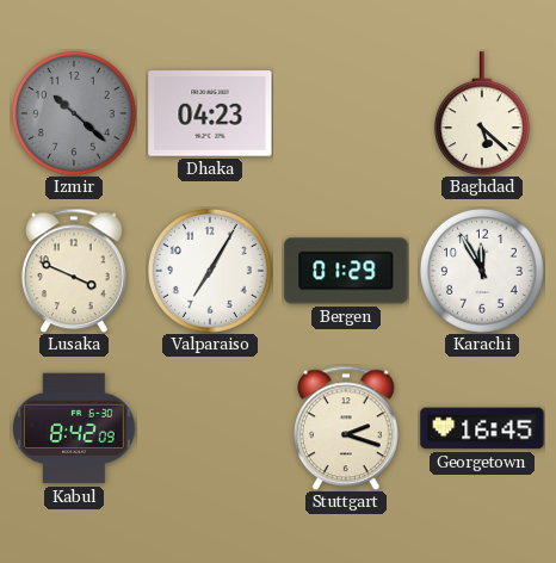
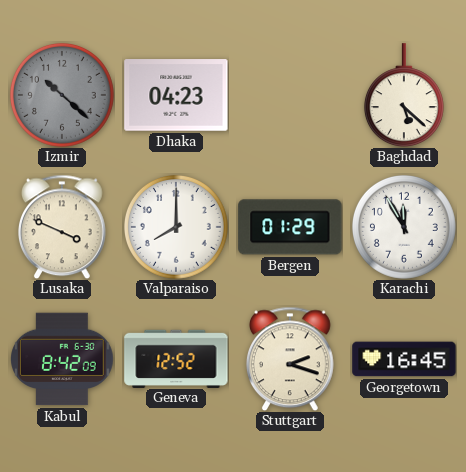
Valparaiso: 7:05 -> 8:00
Geneva: none -> 12:52
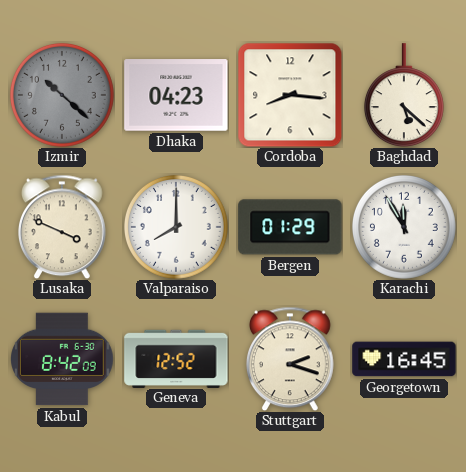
Cordoba: none -> 8:16
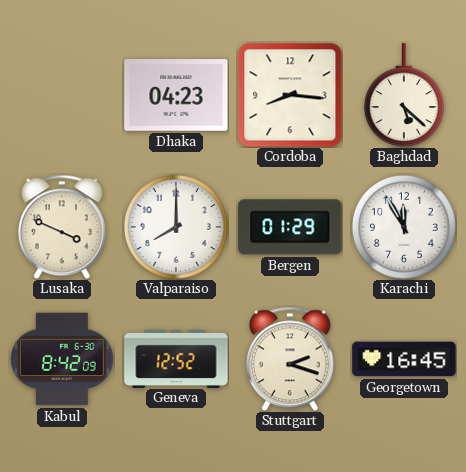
Izmir: 10:22 -> none
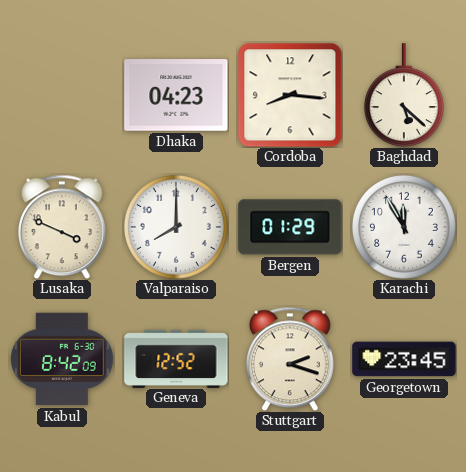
Georgetown: 16:45 -> 23:45
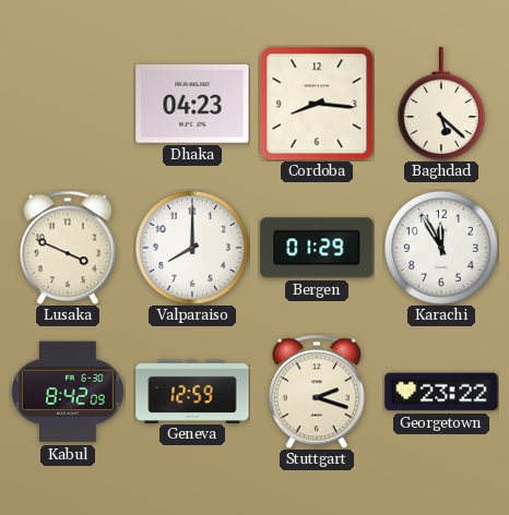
Geneva: 12:52 -> 12:59
Georgetown: 23:45 -> 23:22
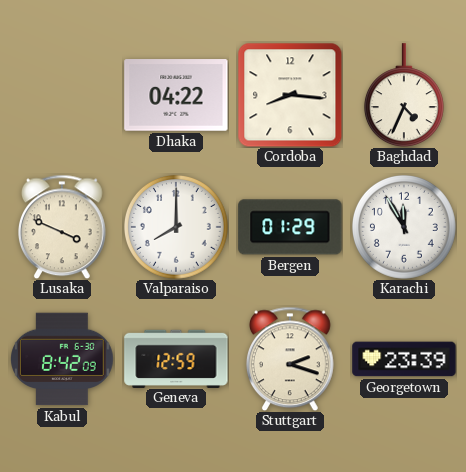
Dhaka: 04:23 -> 04:22
Baghdad: 5:22 -> 4:34
Georgetown: 23:22 -> 23:39
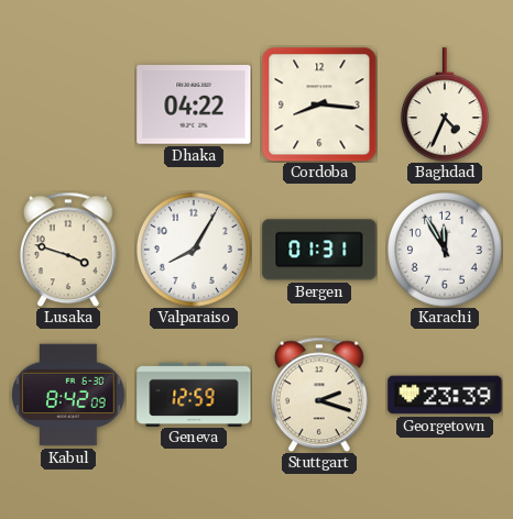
Lusaka: 3:49 -> 3:48
Valparaiso: 8:00 -> 8:05
Bergen: 01:29 -> 01:31
